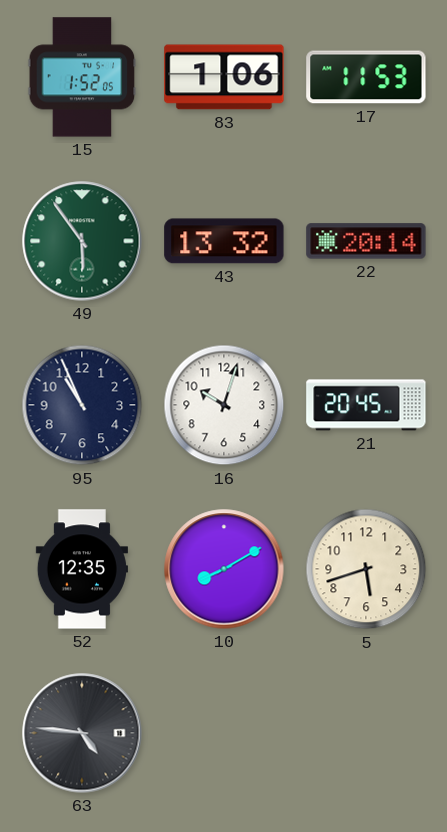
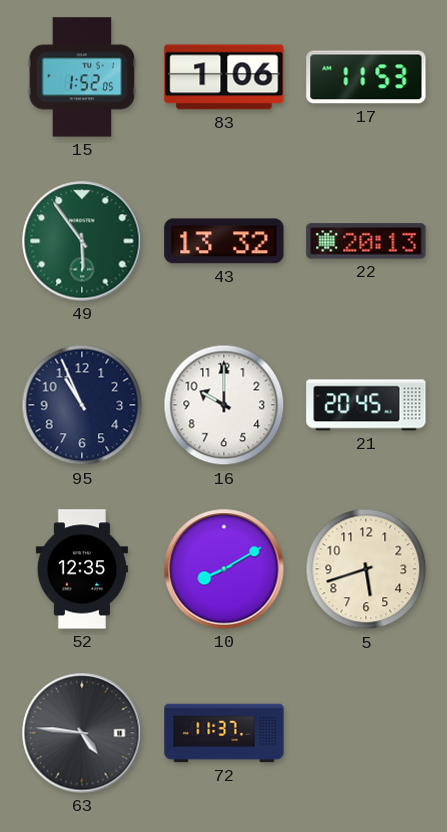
22: 20:14 -> 20:13
16: 10:03 -> 10:00
72: none -> 11:37
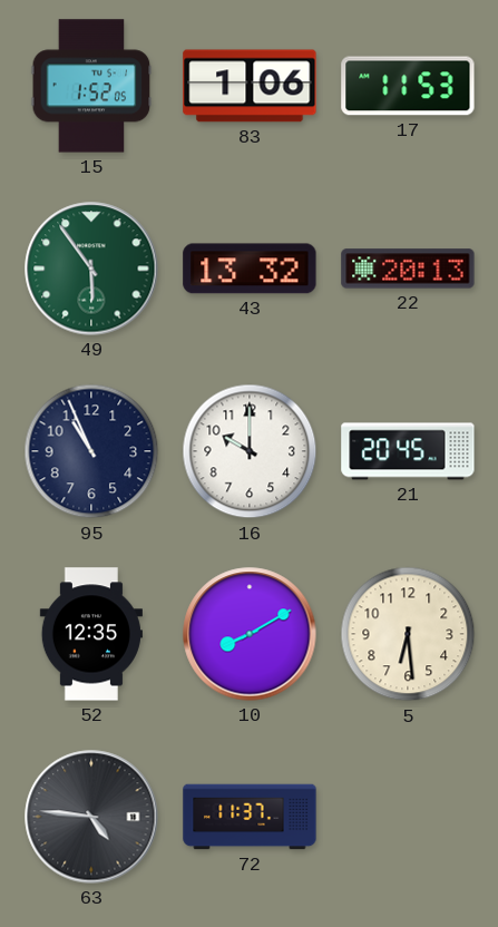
5: 5:42 -> 6:29
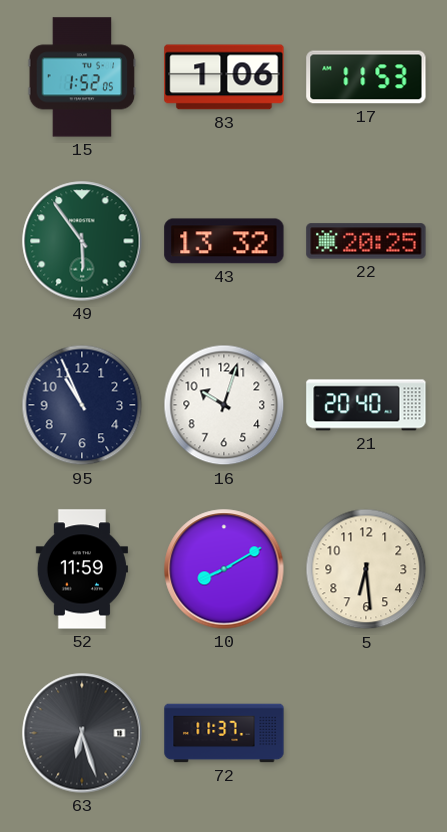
22: 20:13 -> 20:25
16: 10:00 -> 10:03
21: 20:45 -> 20:40
52: 12:35 -> 11:59
63: 4:46 -> 6:27
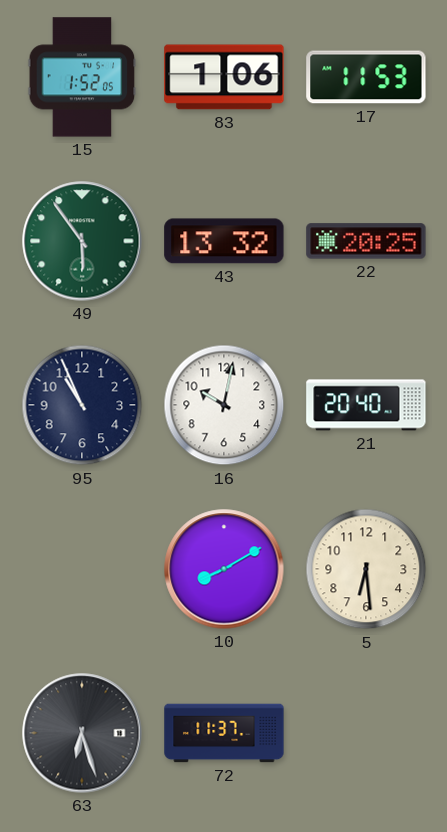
16: 10:03 -> 10:02
52: 11:59 -> none
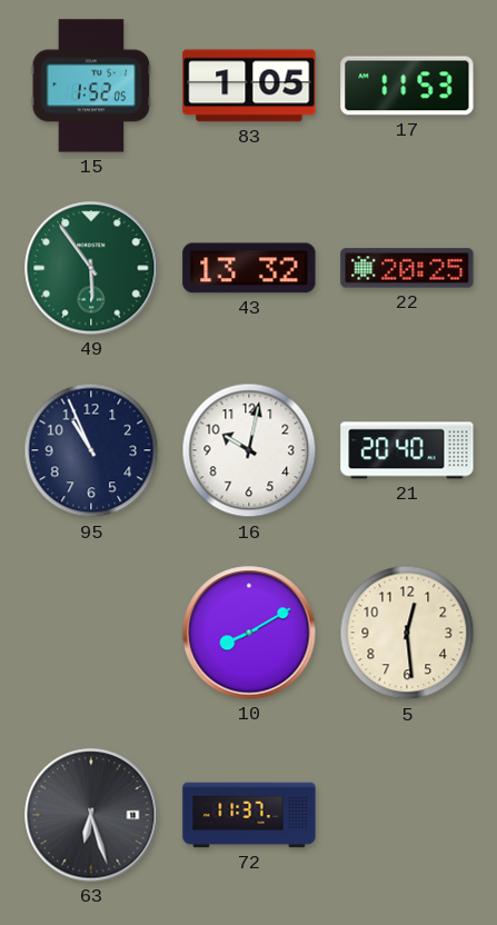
83: 1:06 -> 1:05
5: 6:29 -> 12:29
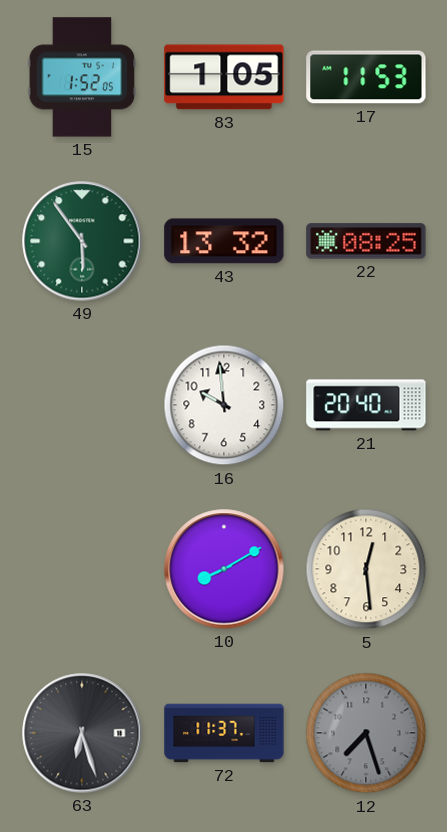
22: 20:25 -> 08:25
95: 10:56 -> none
16: 10:02 -> 9:59
12: none -> 7:27
